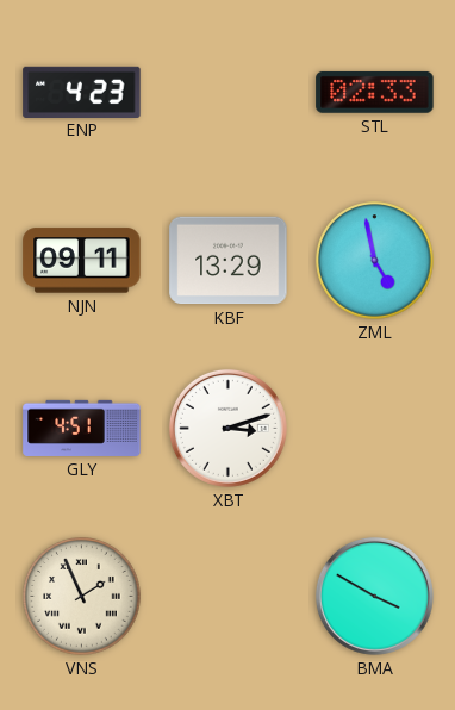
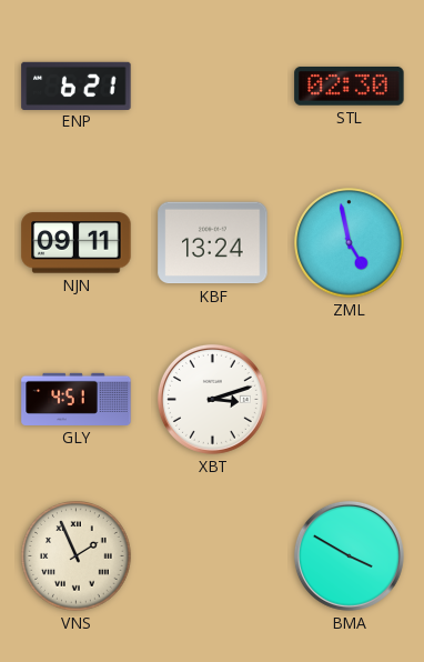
ENP: 4:23 -> 6:21
STL: 02:33 -> 02:30
KBF: 13:29 -> 13:24
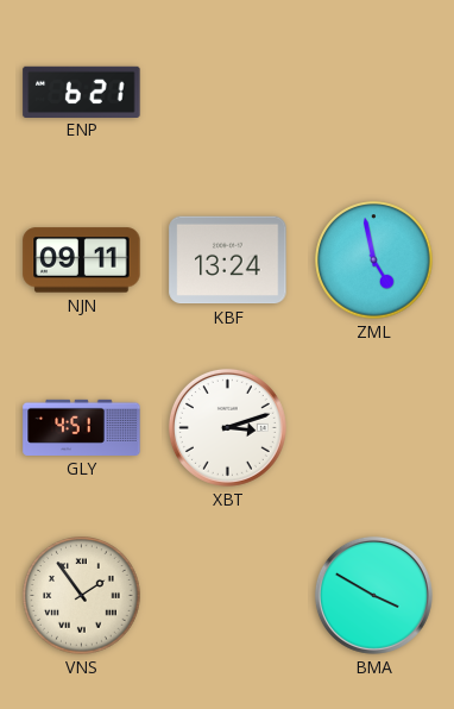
STL: 02:30 -> none
VNS: 1:56 -> 1:54
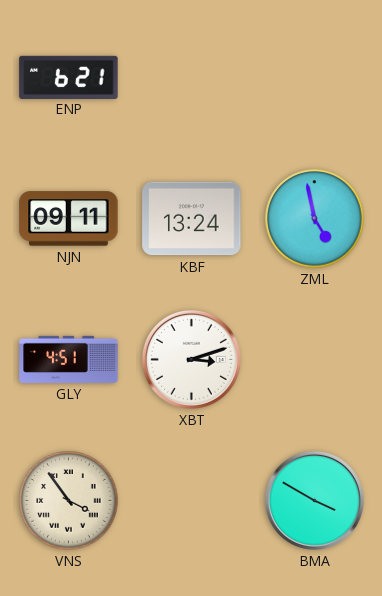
VNS: 1:54 -> 3:54
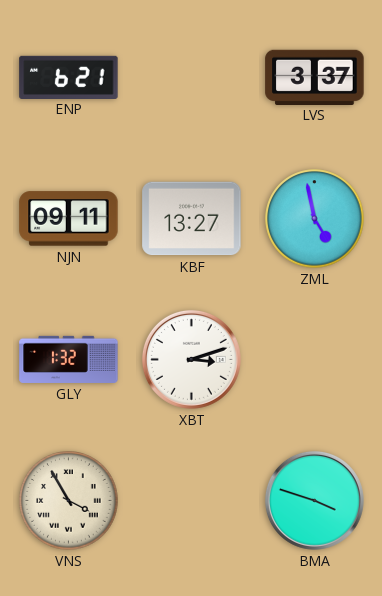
LVS: none -> 3:37
KBF: 13:24 -> 13:27
GLY: 4:51 -> 1:32
VNS: 3:54 -> 3:55
BMA: 3:50 -> 3:48
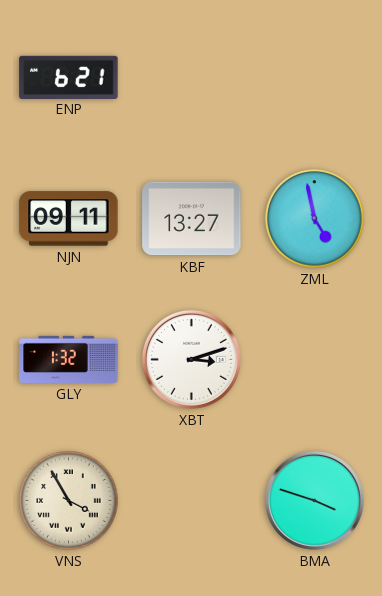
LVS: 3:37 -> none
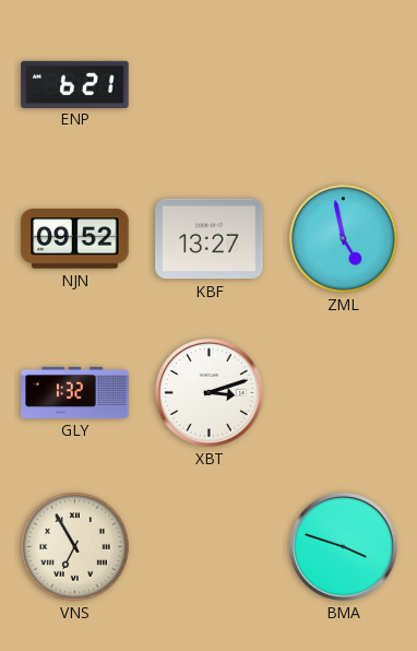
NJN: 09:11 -> 09:52
VNS: 3:55 -> 6:55
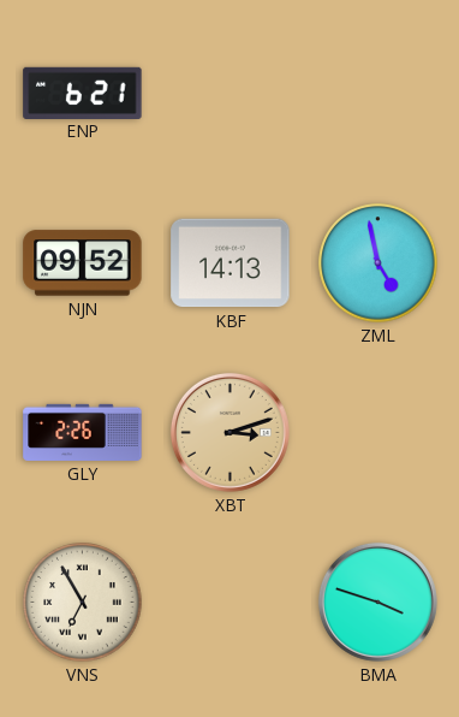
KBF: 13:27 -> 14:13
GLY: 1:32 -> 2:26
XBT dial: white -> champagne
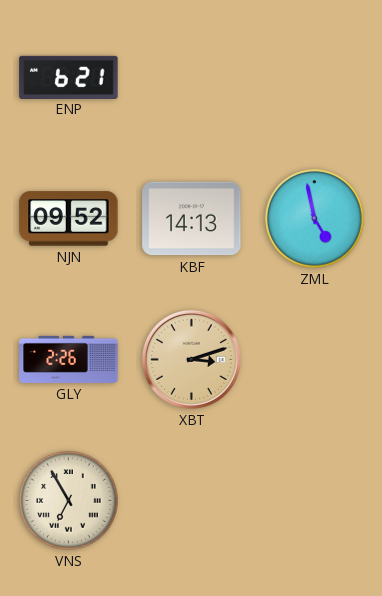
BMA: 3:48 -> none
